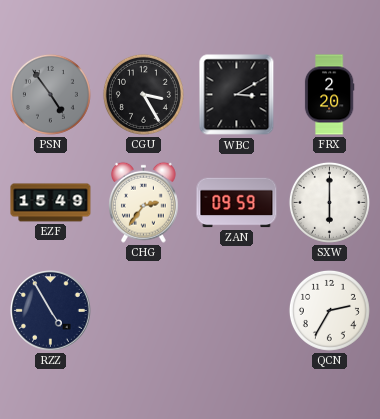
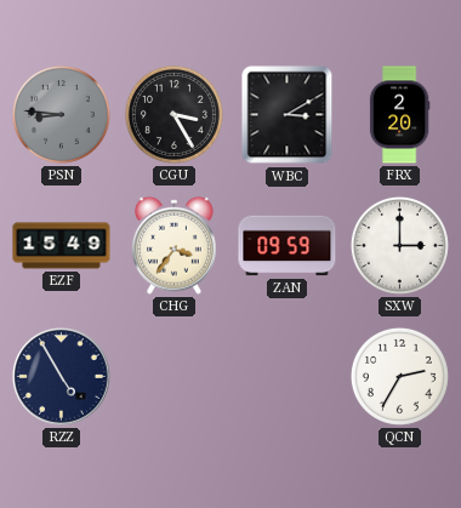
PSN: 4:54 -> 8:46
CHG: 2:36 -> 3:36
SXW: 6:00 -> 3:00
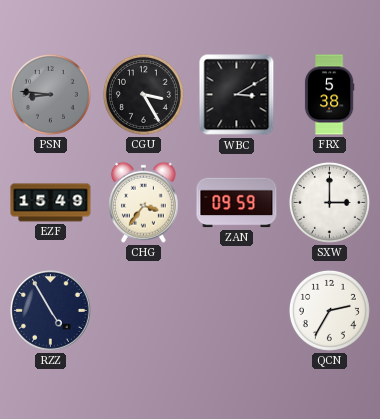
FRX: 2:20 -> 5:38
